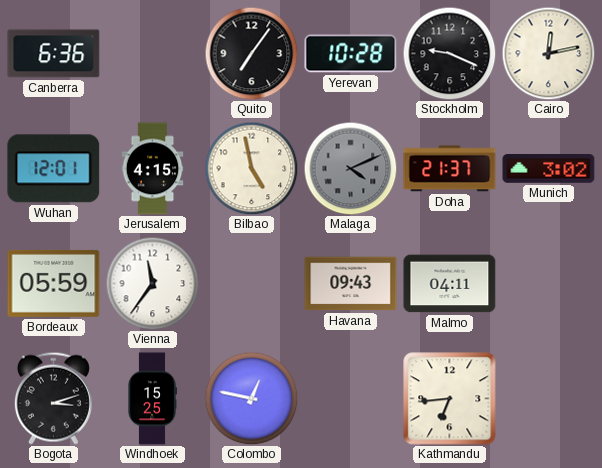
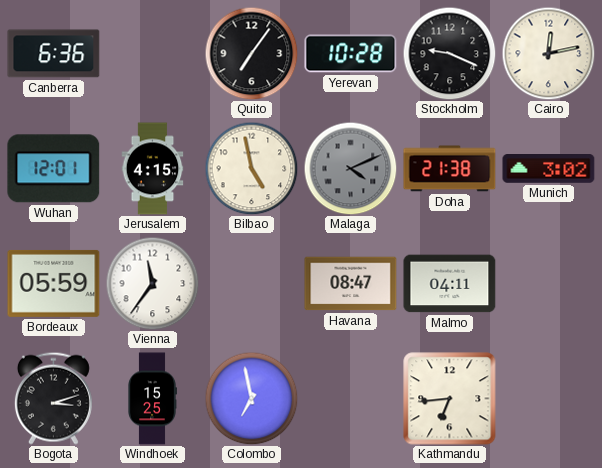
Doha: 21:37 -> 21:38
Havana: 09:43 -> 08:47
Colombo: 12:47 -> 6:58
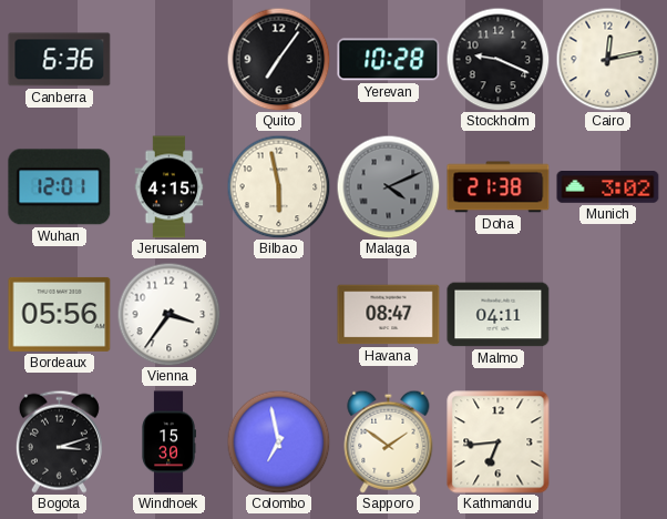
Bilbao: 4:58 -> 5:58
Bordeaux: 05:59 -> 05:56
Vienna: 11:36 -> 3:36
Windhoek: 15:25 -> 15:30
Sapporo: none -> 1:51
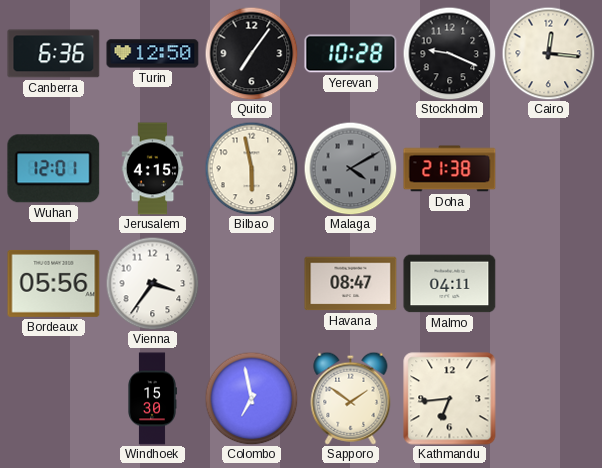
Turin: none -> 12:50
Cairo: 12:13 -> 12:16
Malaga: 4:11 -> 4:10
Munich: 3:02 -> none
Bogota: 3:12 -> none
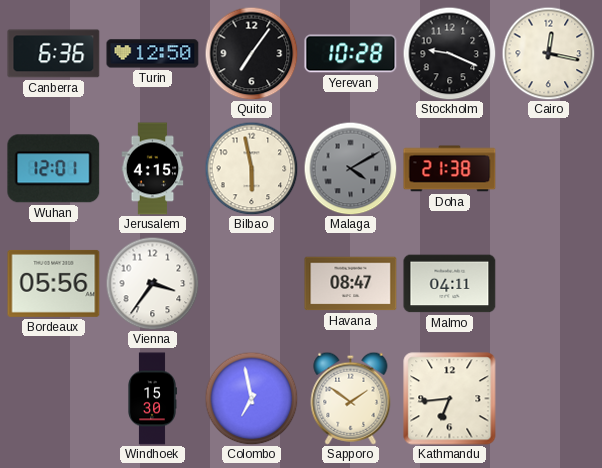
Cairo: 12:16 -> 12:17
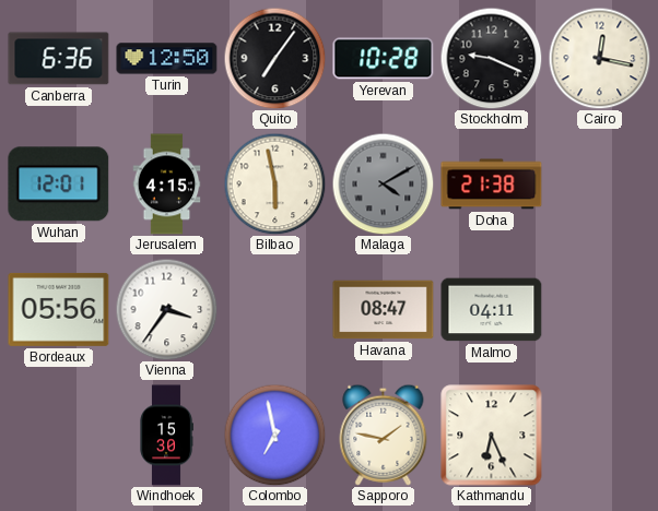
Sapporo: 1:51 -> 1:47
Kathmandu: 6:44 -> 6:26
